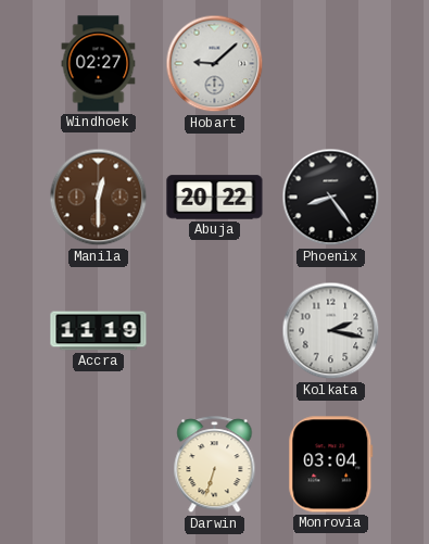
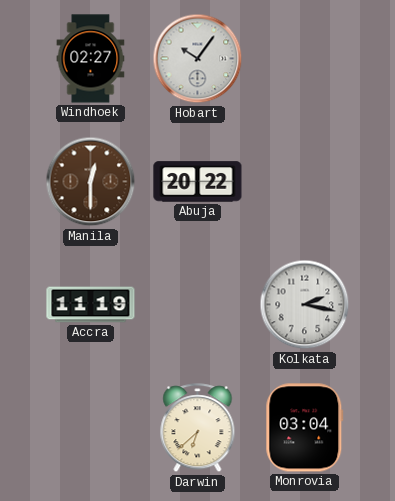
Hobart: 9:08 -> 10:06
Phoenix: 8:24 -> none
Darwin: 6:33 -> 6:38
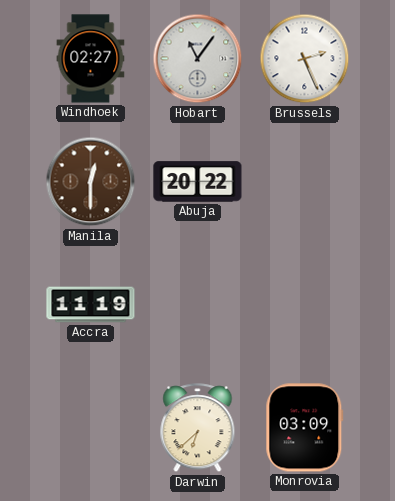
Hobart: 10:06 -> 11:06
Brussels: none -> 2:26
Kolkata: 2:17 -> none
Monrovia: 03:04 -> 03:09
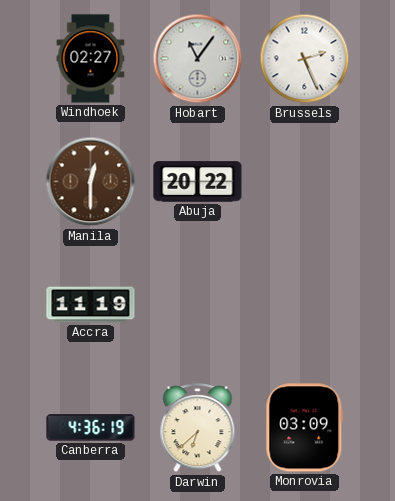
Canberra: none -> 4:36
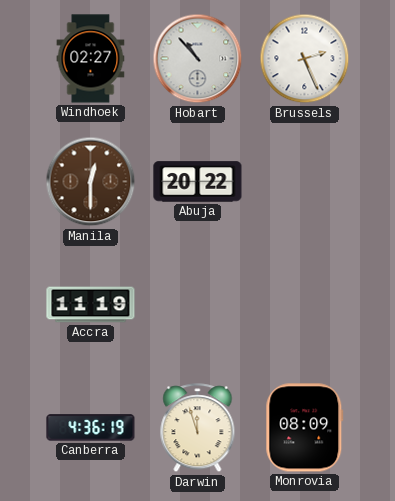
Hobart: 11:06 -> 10:53
Darwin: 6:38 -> 11:57
Monrovia: 03:09 -> 08:09
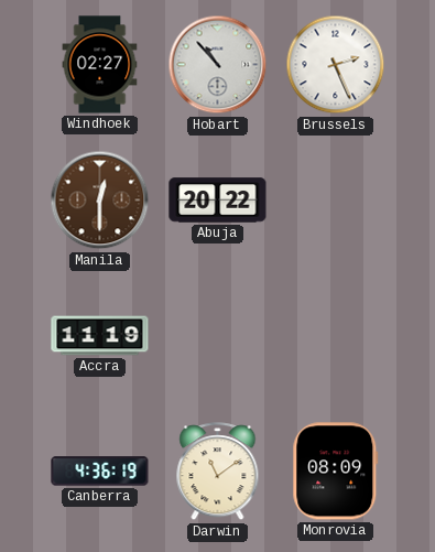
Darwin: 11:57 -> 11:09
